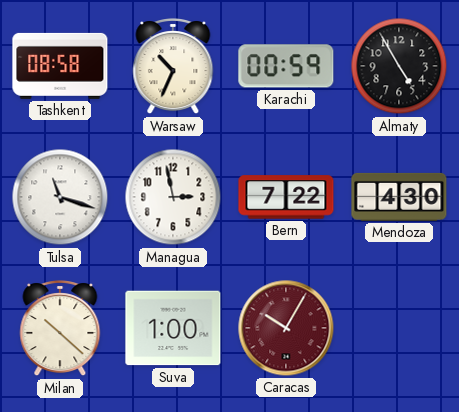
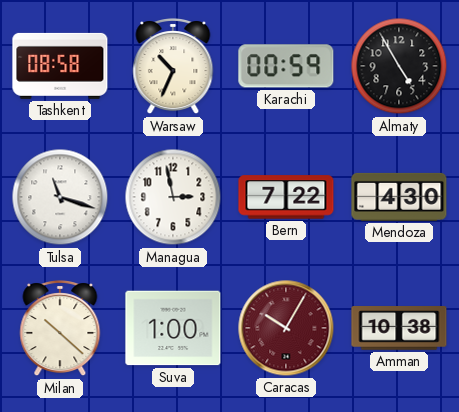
Amman: none -> 10:38
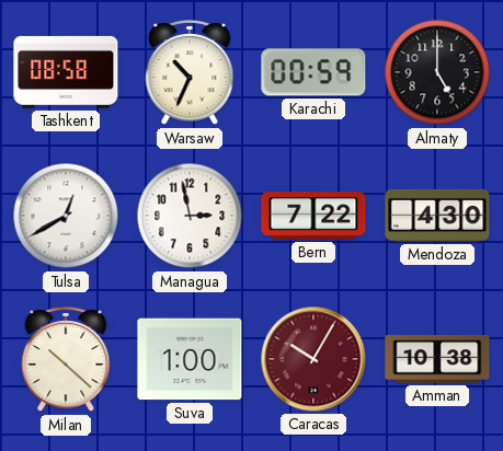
Almaty: 4:55 -> 5:00
Tulsa: 11:18 -> 12:40
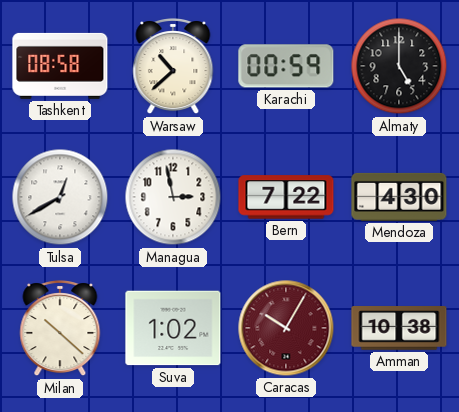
Warsaw: 10:34 -> 10:38
Suva: 1:00 -> 1:02
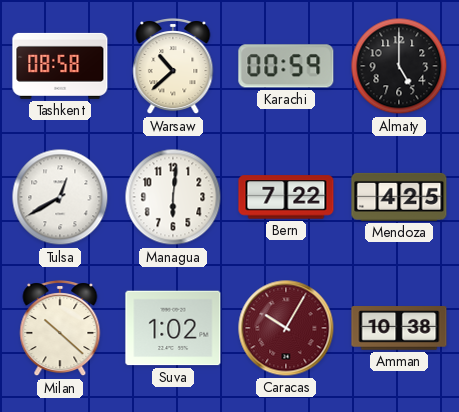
Managua: 2:58 -> 6:01
Mendoza: 4:30 -> 4:25
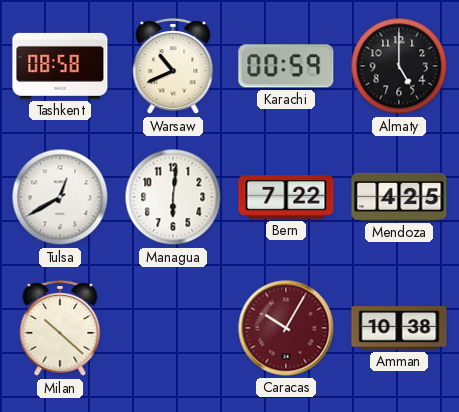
Warsaw: 10:38 -> 10:41
Suva: 1:02 -> none
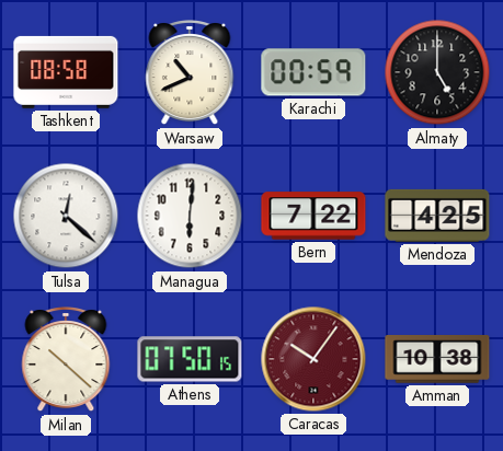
Tulsa: 12:40 -> 12:22
Athens: none -> 07:50
Caracas: 10:05 -> 10:06
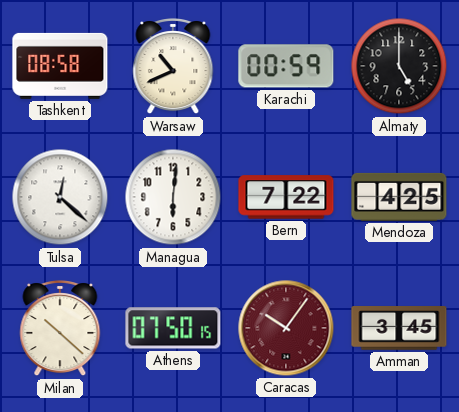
Amman: 10:38 -> 3:45
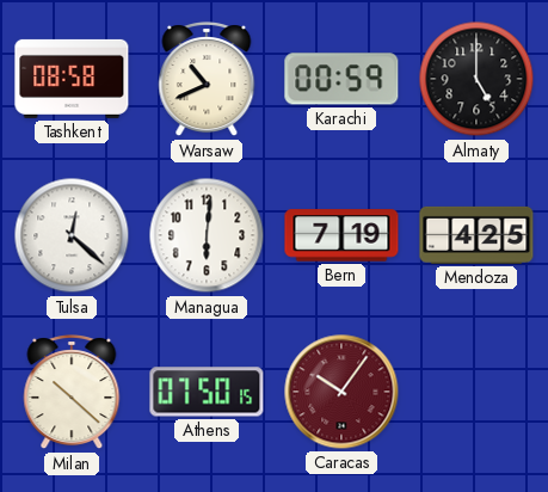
Bern: 7:22 -> 7:19
Amman: 3:45 -> none
